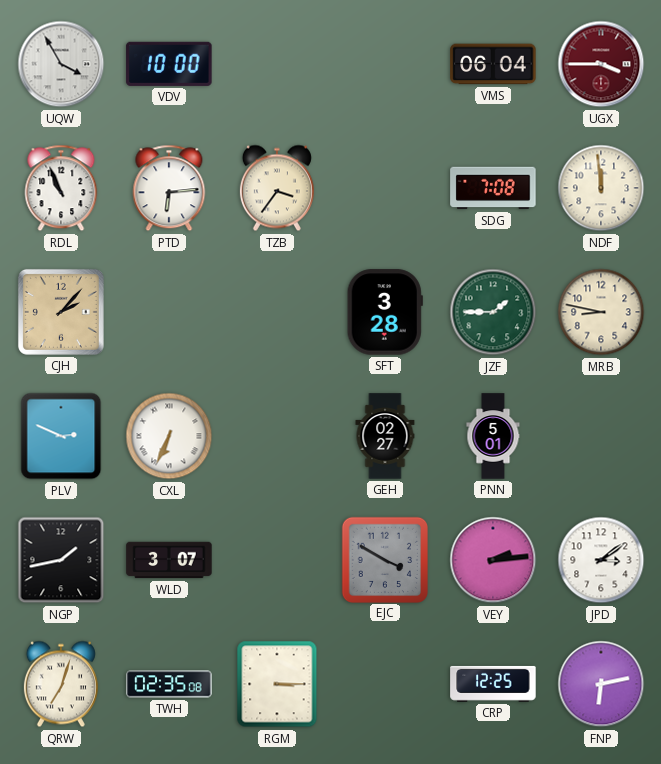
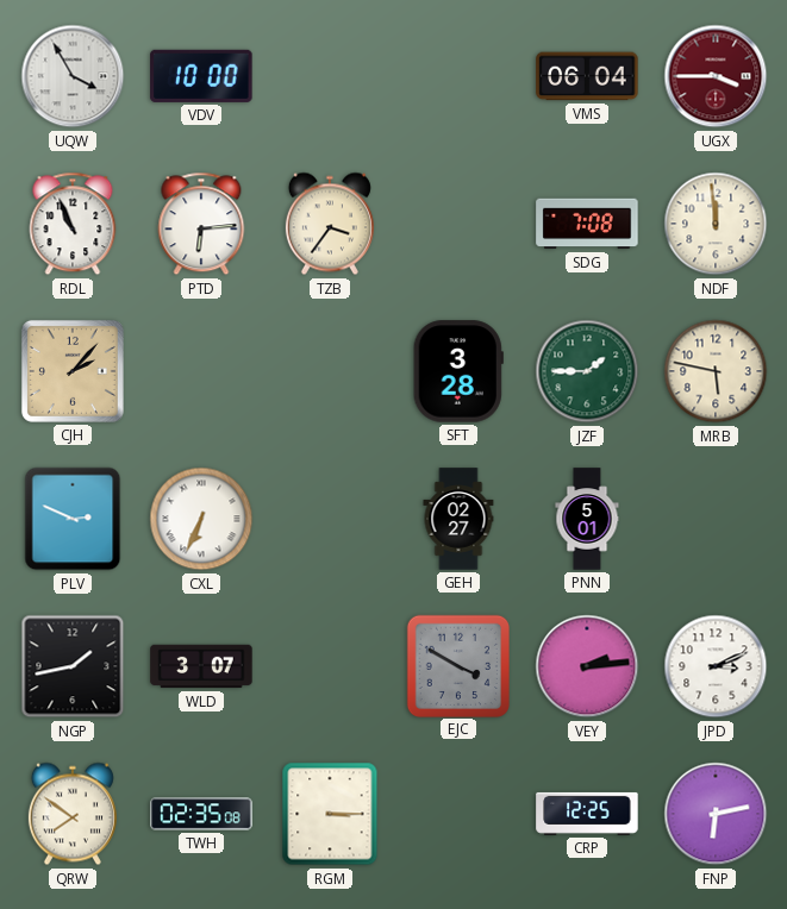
MRB: 8:47 -> 5:47
JPD: 3:09 -> 3:11
QRW: 7:03 -> 7:51
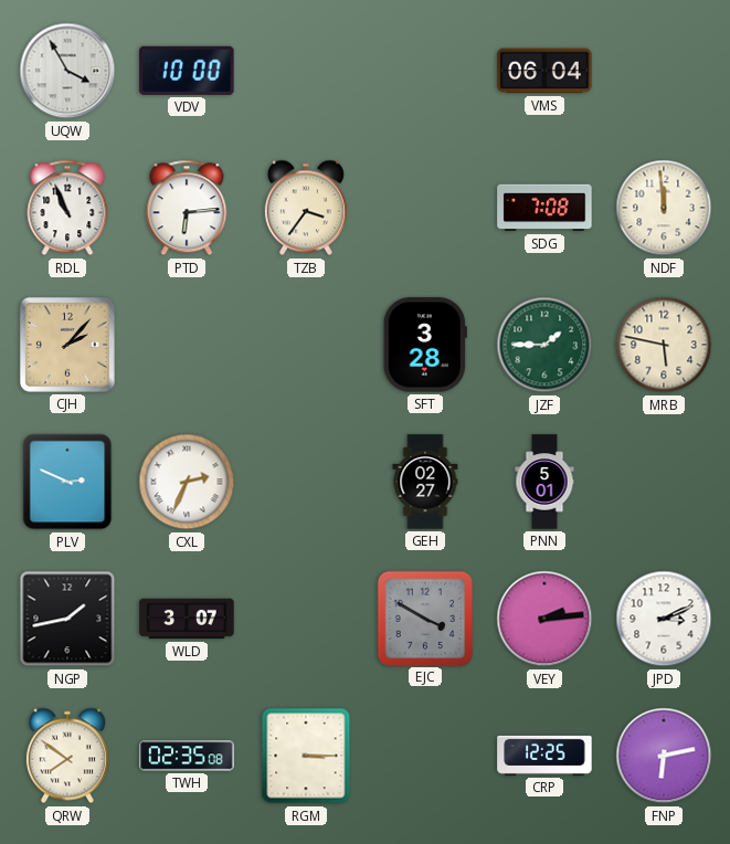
UGX: 3:45 -> none
CXL: 6:34 -> 2:34
